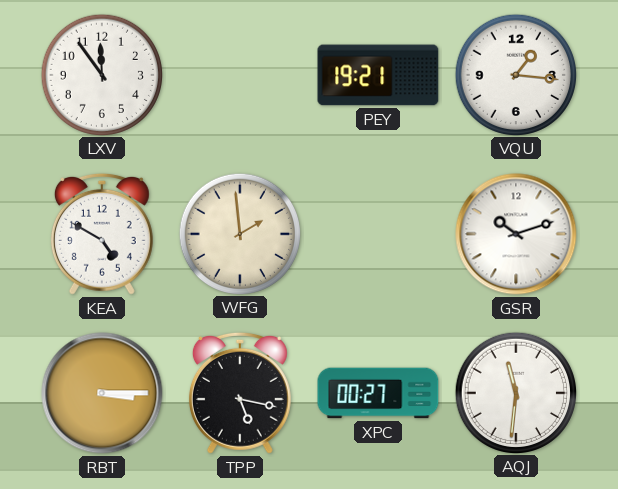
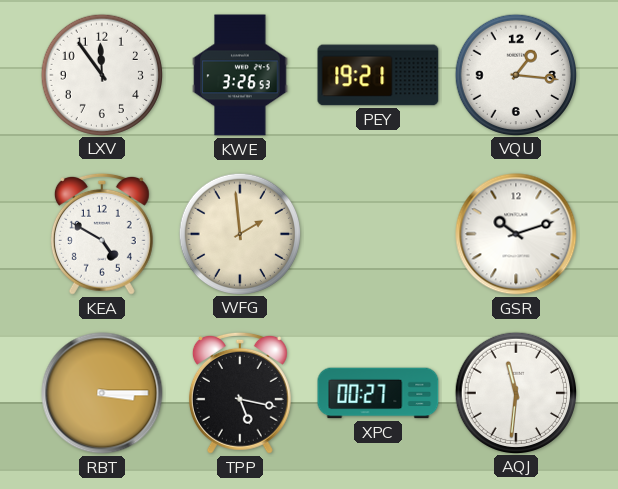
KWE: none -> 3:26
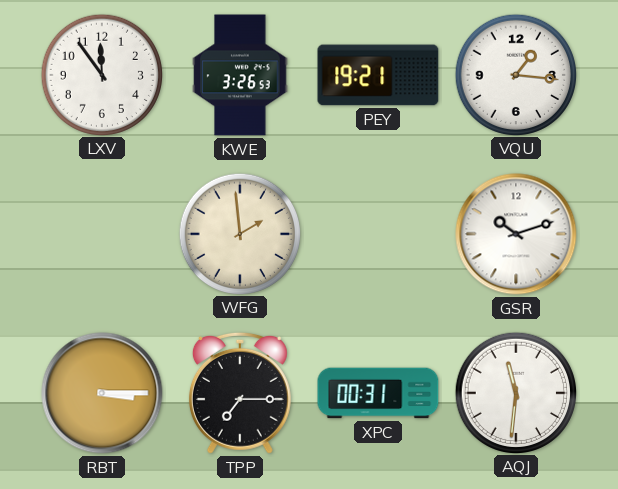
KEA: 4:50 -> none
TPP: 5:17 -> 7:15
XPC: 00:27 -> 00:31
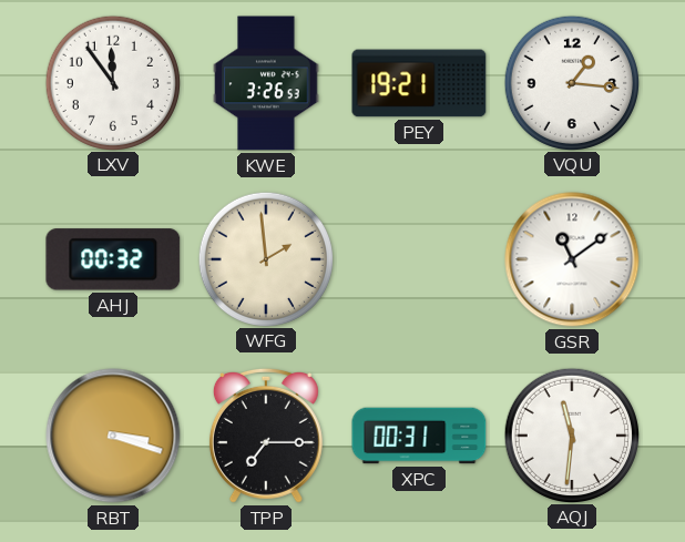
AHJ: none -> 00:32
GSR: 10:12 -> 11:09
RBT: 3:15 -> 3:18
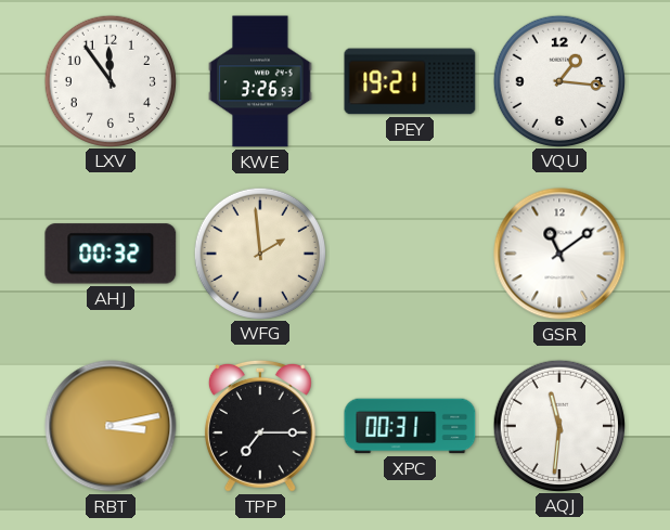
RBT: 3:18 -> 3:13
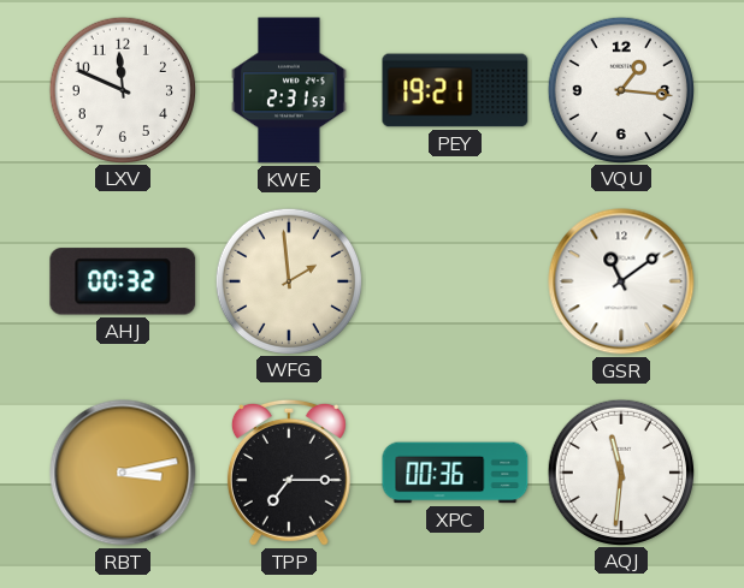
LXV: 11:54 -> 11:49
KWE: 3:26 -> 2:31
XPC: 00:31 -> 00:36
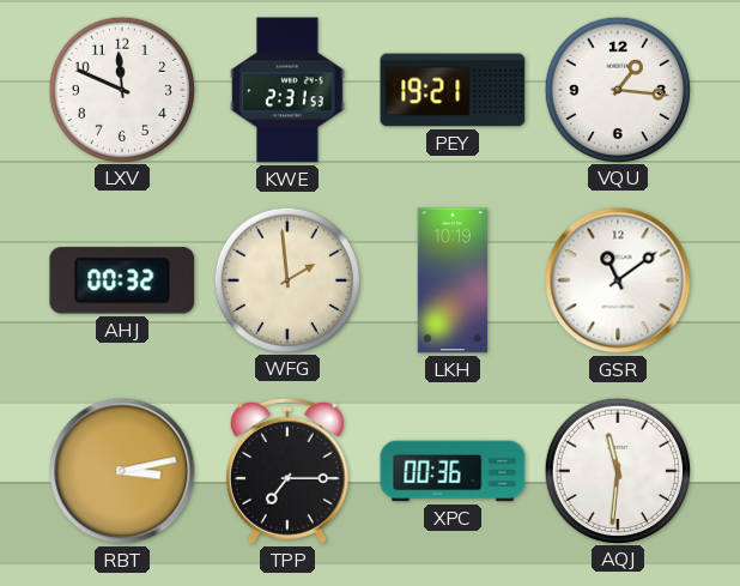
LKH: none -> 10:19
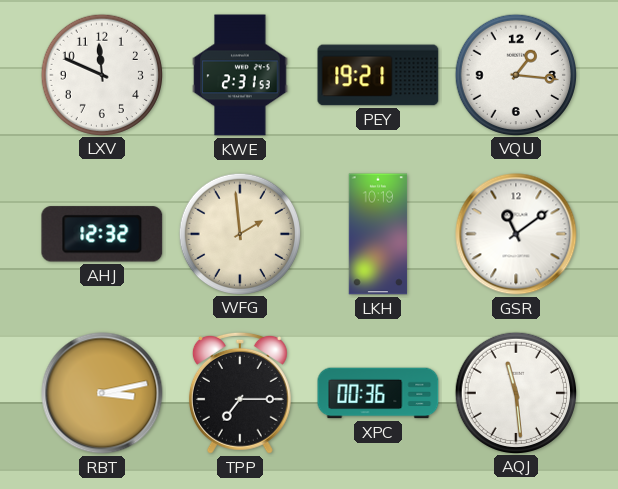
AHJ: 00:32 -> 12:32
AQJ: 11:31 -> 11:29
